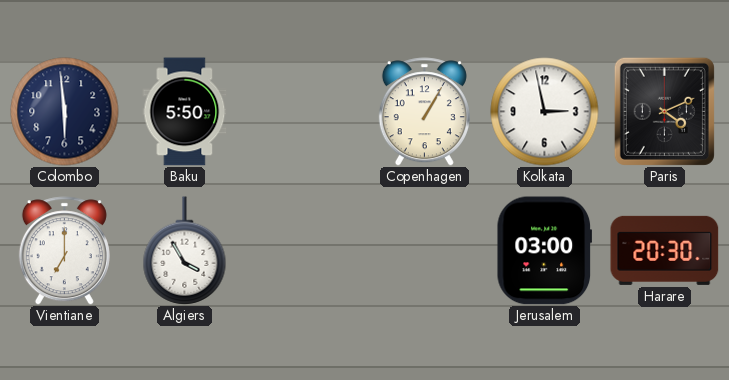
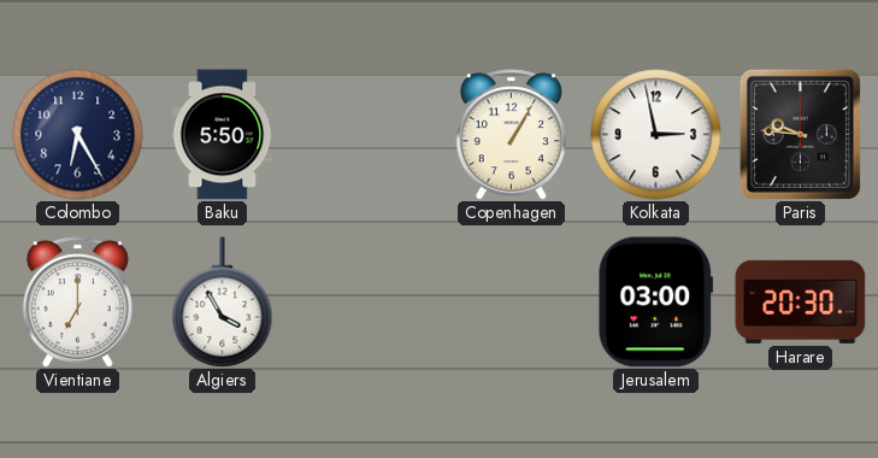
Colombo: 5:59 -> 6:25
Paris: 4:11 -> 9:46
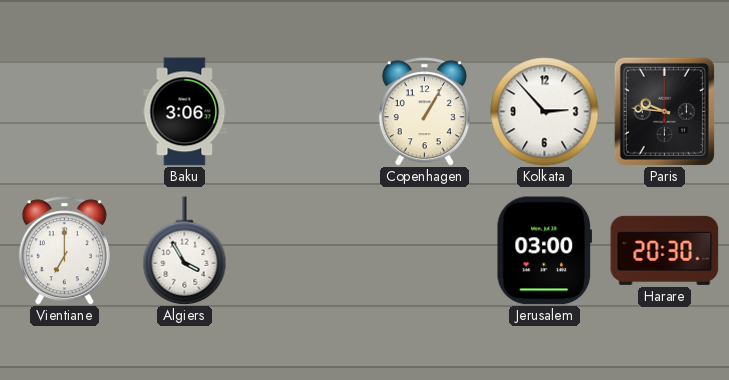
Colombo: 6:25 -> none
Baku: 5:50 -> 3:06
Kolkata: 2:58 -> 2:53
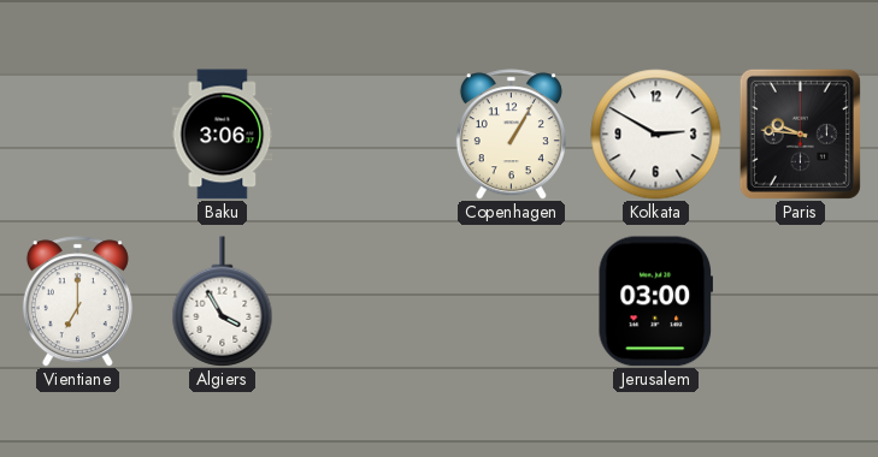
Kolkata: 2:53 -> 2:50
Harare: 20:30 -> none
